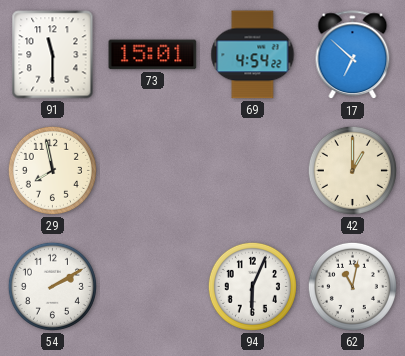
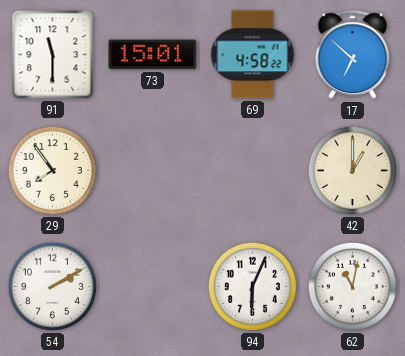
69: 4:54 -> 4:58
29: 7:58 -> 7:54
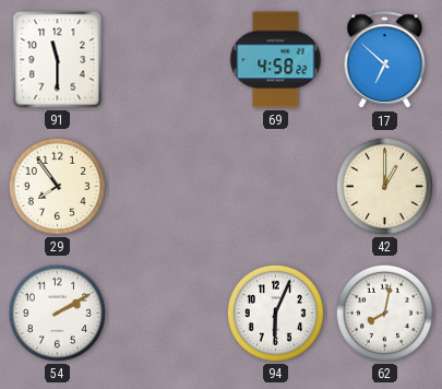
73: 15:01 -> none
62: 11:02 -> 8:02
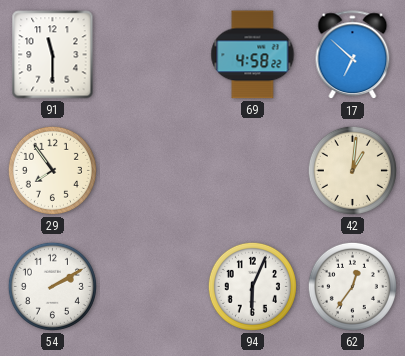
42: 1:00 -> 1:01
62: 8:02 -> 12:36
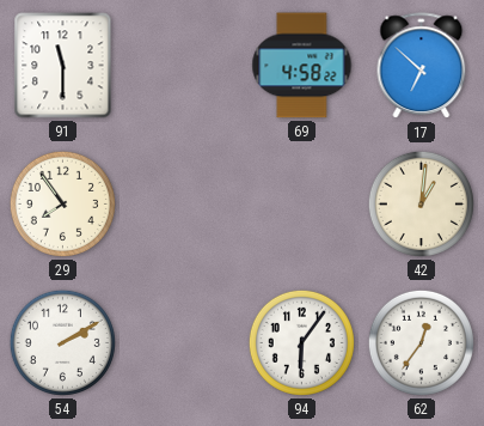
94: 6:04 -> 6:06
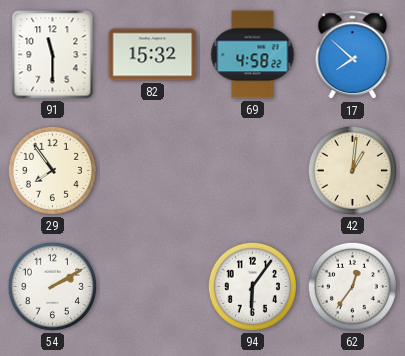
82: none -> 15:32
17: 6:52 -> 7:52
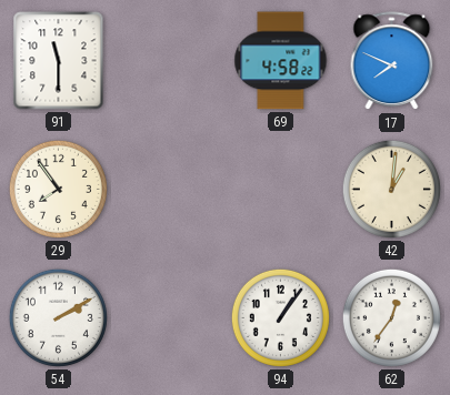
82: 15:32 -> none
17: 7:52 -> 7:49
94: 6:06 -> 1:06
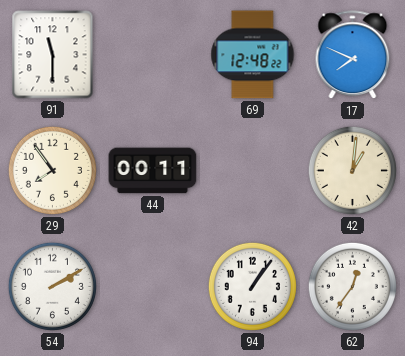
69: 4:58 -> 12:48
44: none -> 00:11
